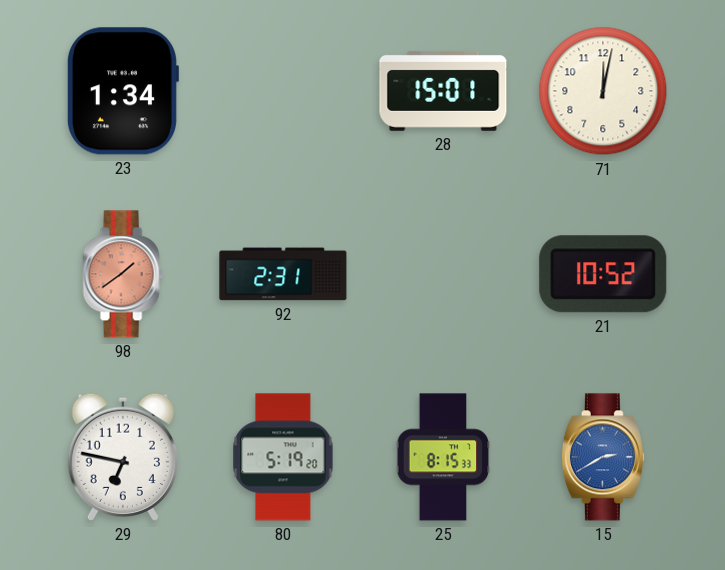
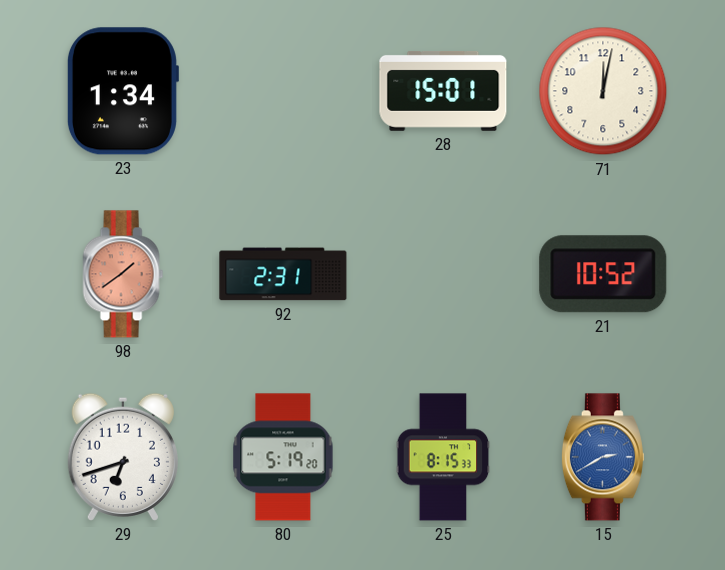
29: 6:47 -> 6:42
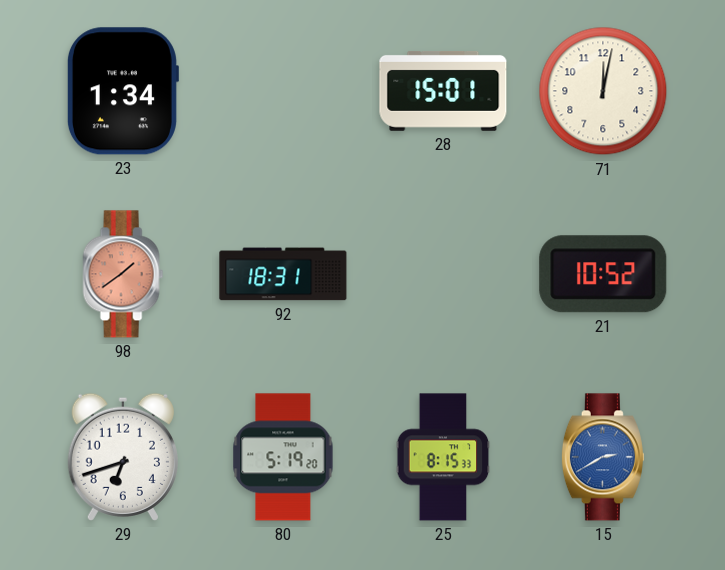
92: 2:31 -> 18:31
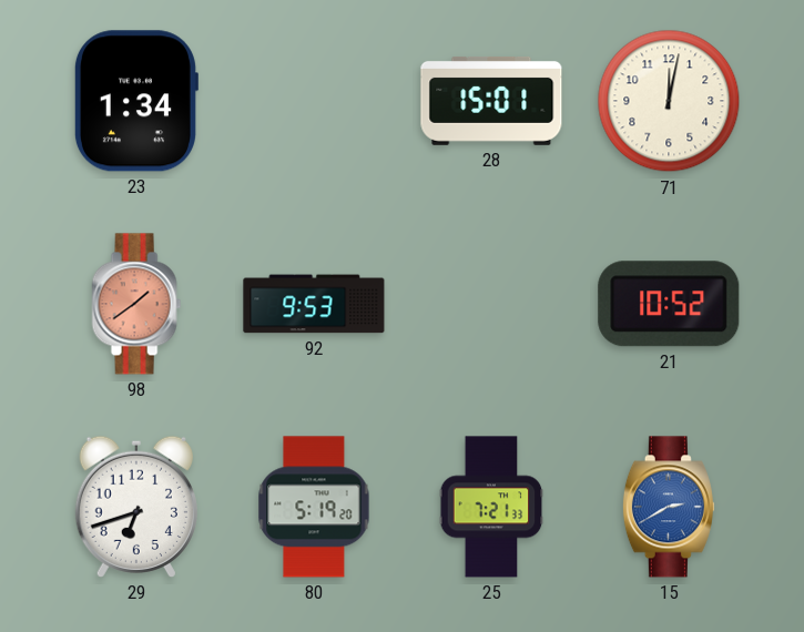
92: 18:31 -> 9:53
25: 8:15 -> 7:21
